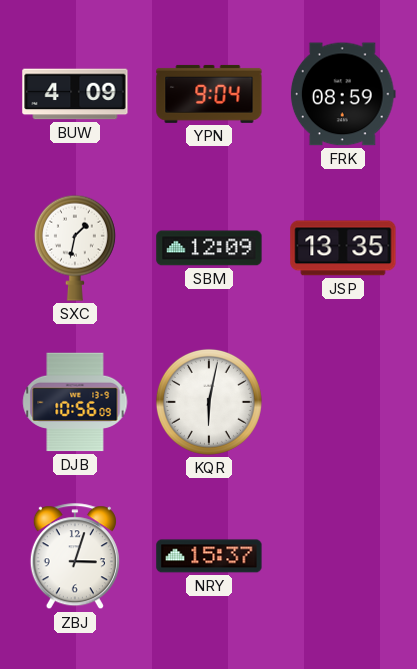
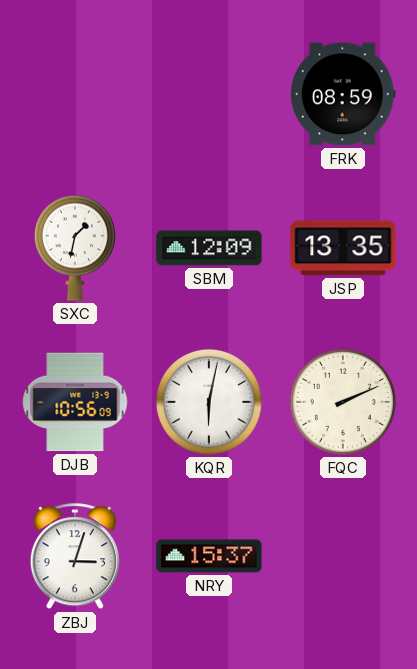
BUW: 4:09 -> none
YPN: 9:04 -> none
FQC: none -> 2:11
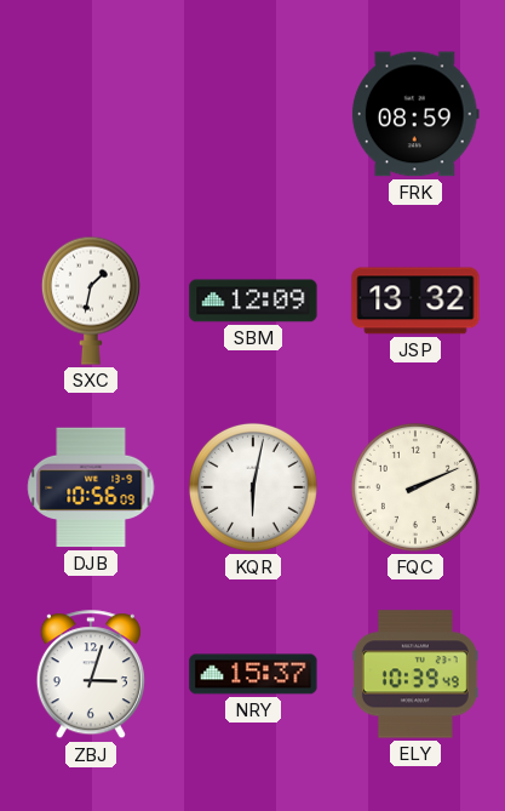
JSP: 13:35 -> 13:32
ELY: none -> 10:39
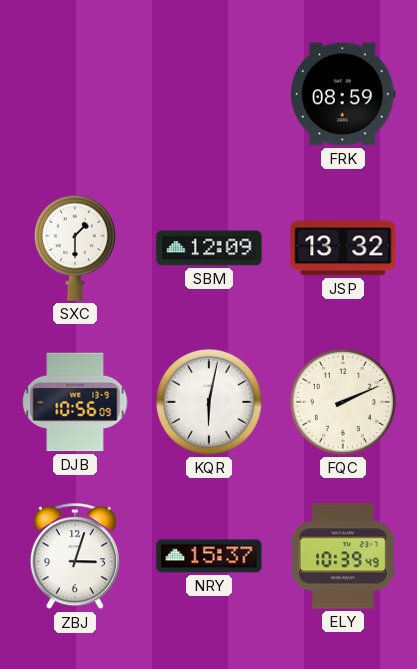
SXC: 1:32 -> 1:30
